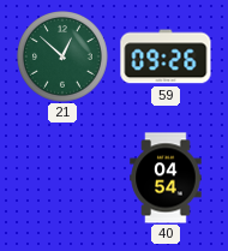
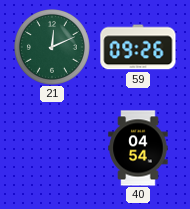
21: 12:52 -> 12:11
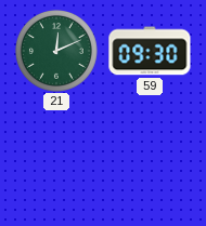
59: 09:26 -> 09:30
40: 04:54 -> none
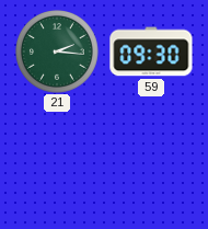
21: 12:11 -> 2:16
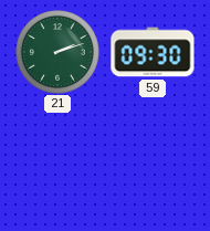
21: 2:16 -> 2:12
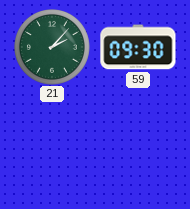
21: 2:12 -> 2:07
